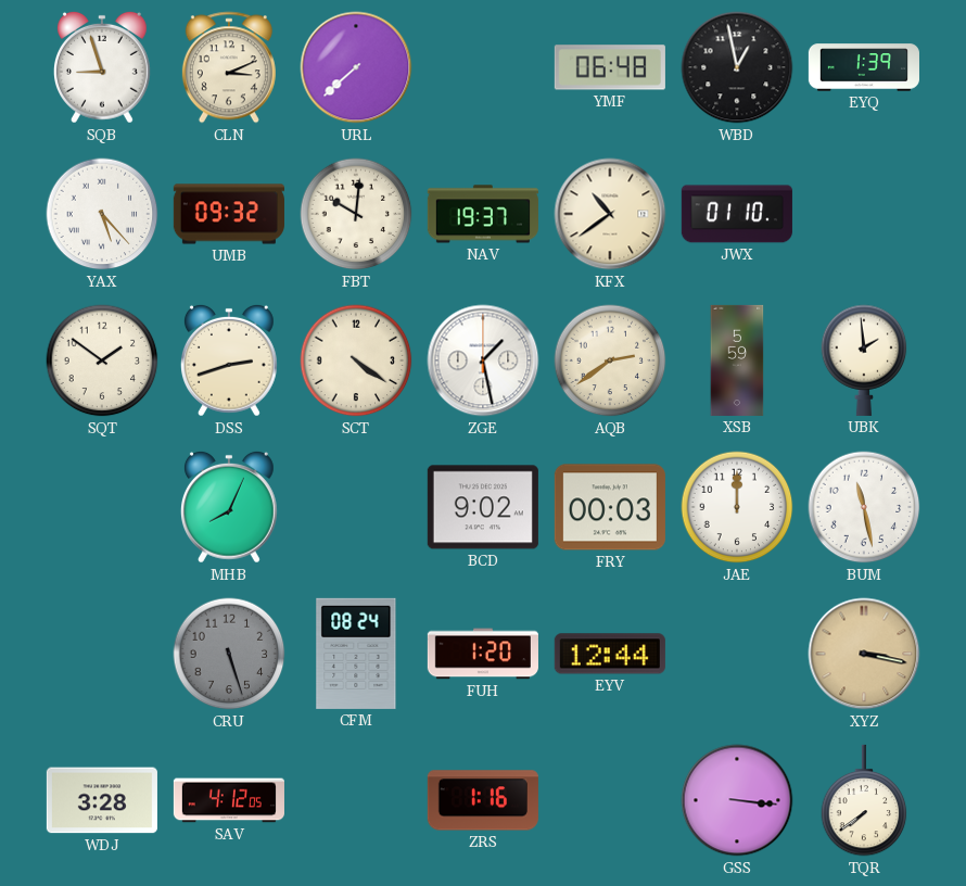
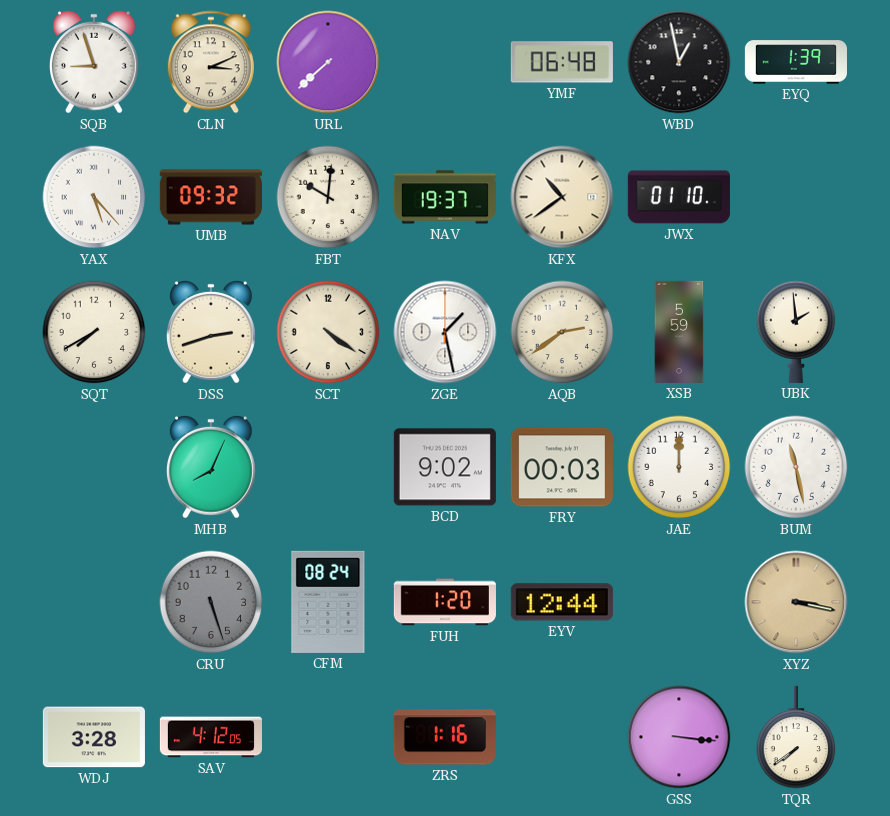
SQT: 1:51 -> 7:40
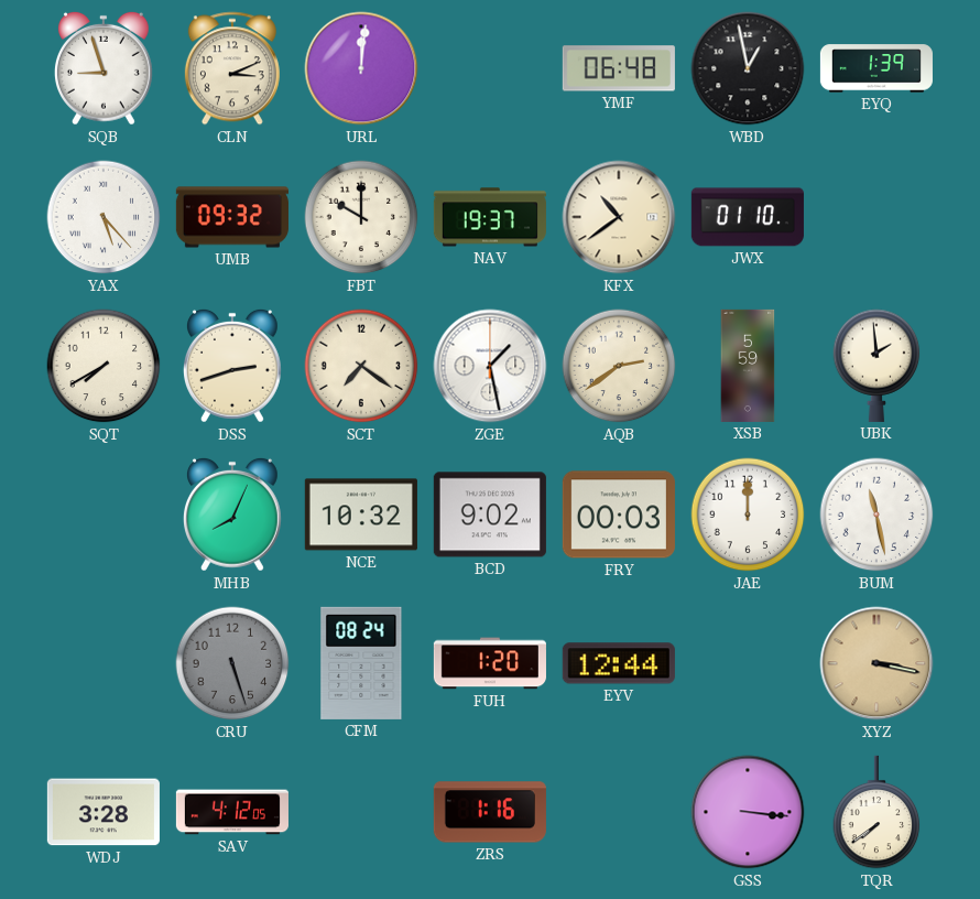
URL: 7:38 -> 12:01
FBT: 10:01 -> 10:00
SCT: 4:21 -> 7:21
NCE: none -> 10:32
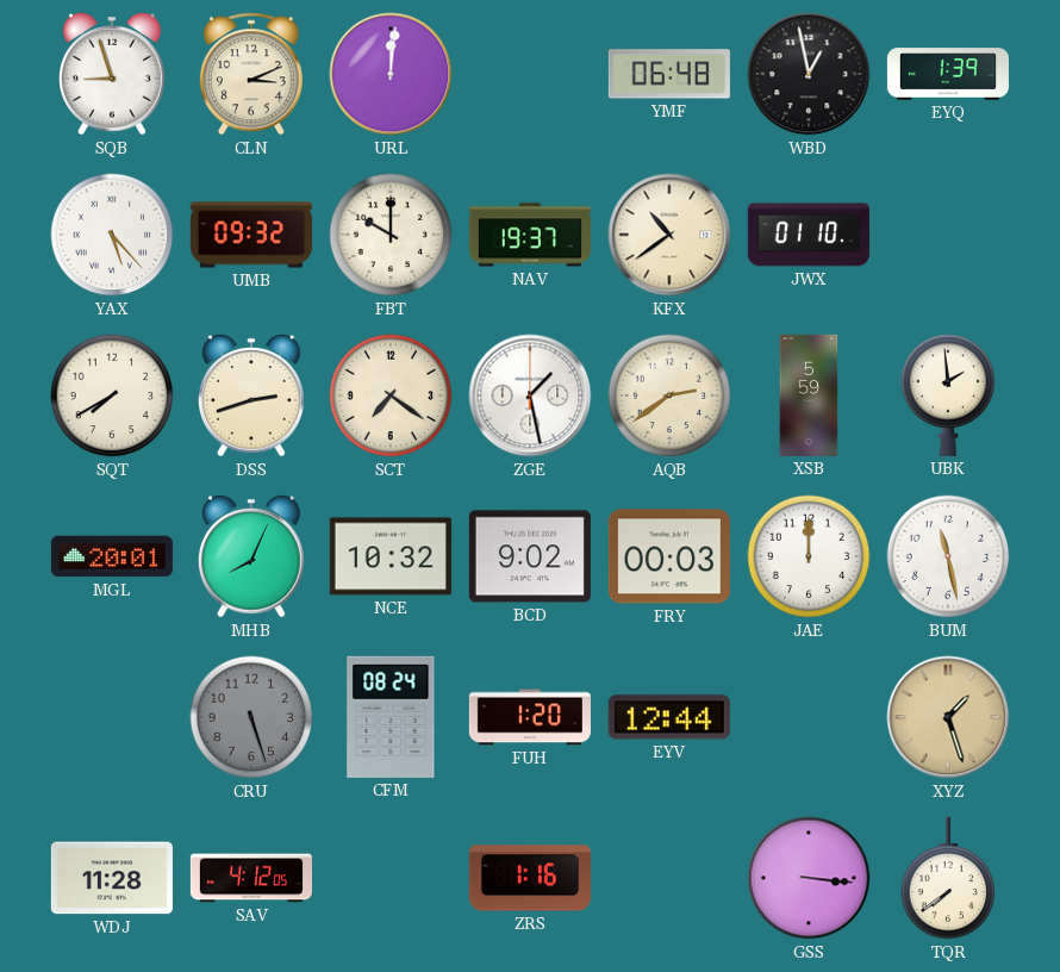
MGL: none -> 20:01
XYZ: 3:17 -> 1:27
WDJ: 3:28 -> 11:28
